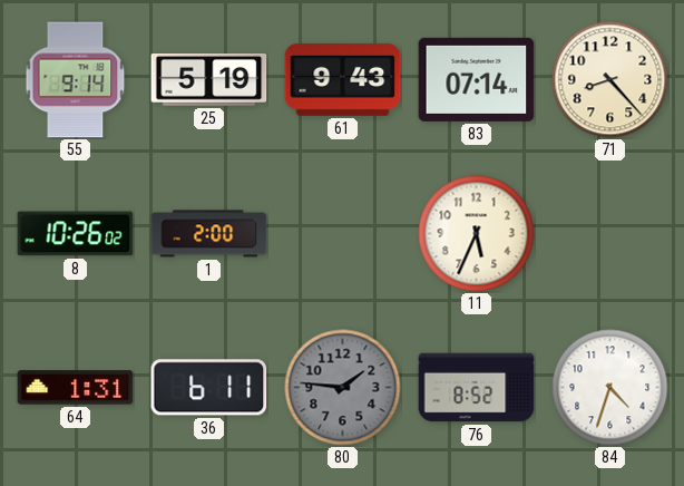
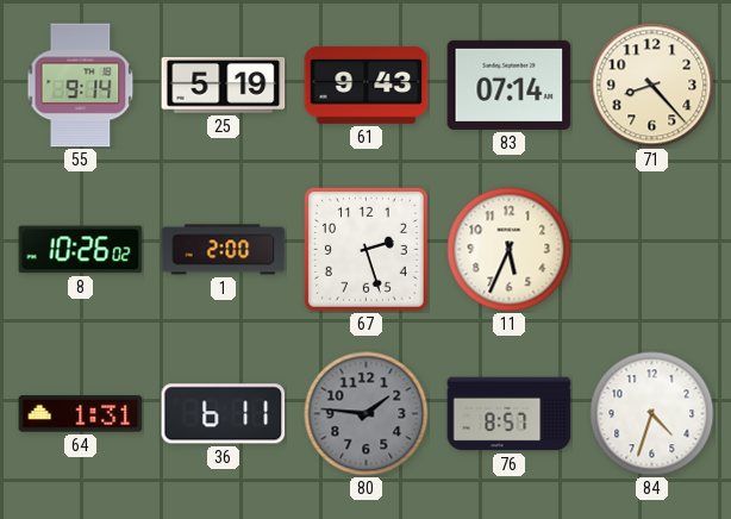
67: none -> 2:27
76: 8:52 -> 8:57
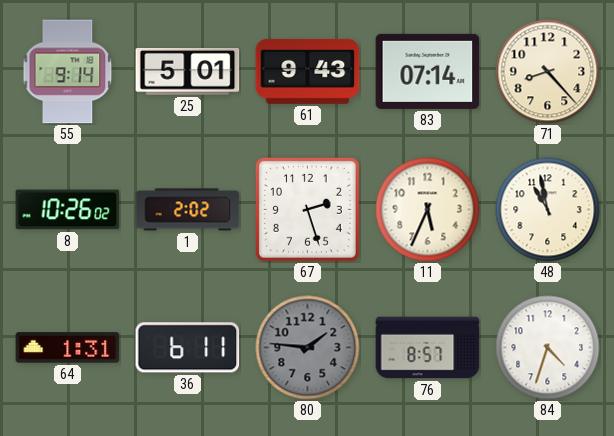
25: 5:19 -> 5:01
1: 2:00 -> 2:02
48: none -> 10:58
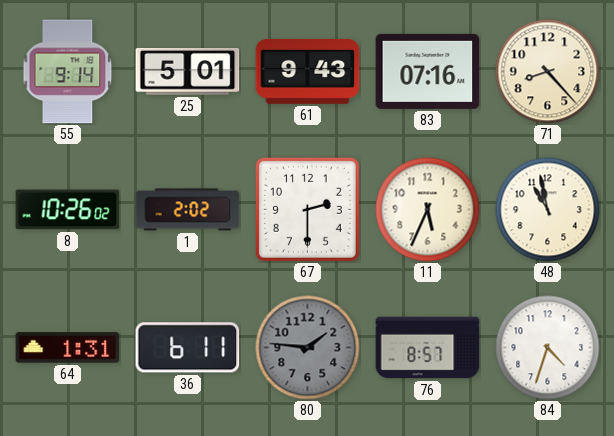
83: 07:14 -> 07:16
67: 2:27 -> 2:30
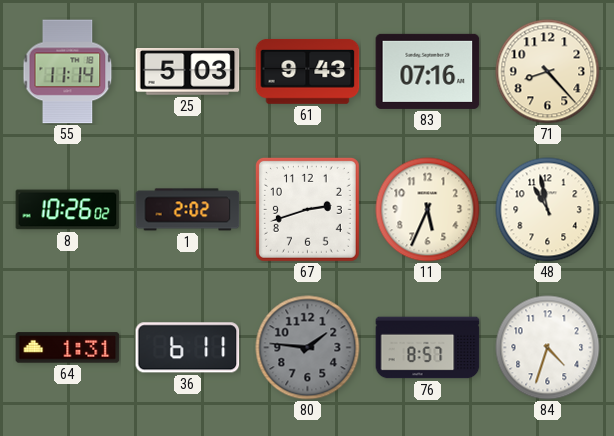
55: 9:14 -> 11:14
25: 5:01 -> 5:03
67: 2:30 -> 2:42
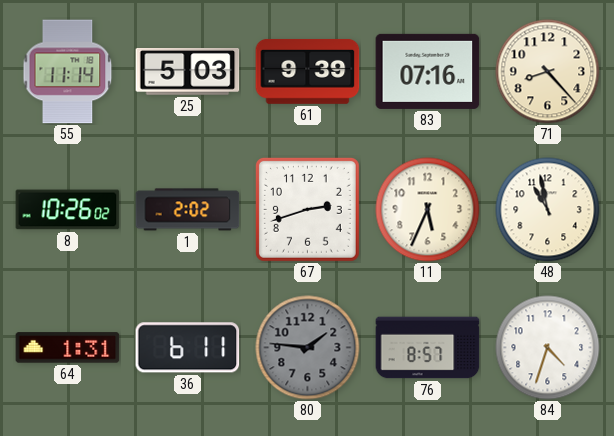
61: 9:43 -> 9:39
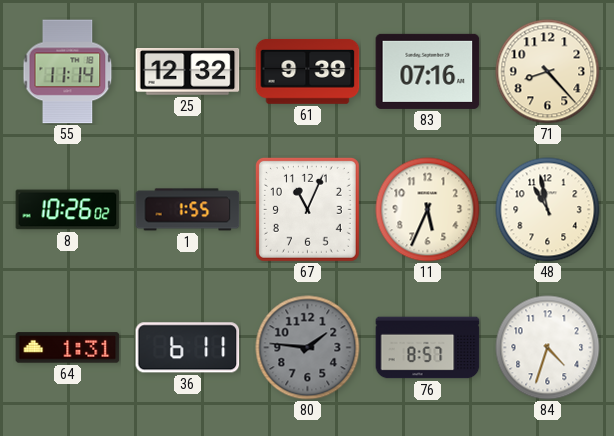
25: 5:03 -> 12:32
1: 2:02 -> 1:55
67: 2:42 -> 11:04
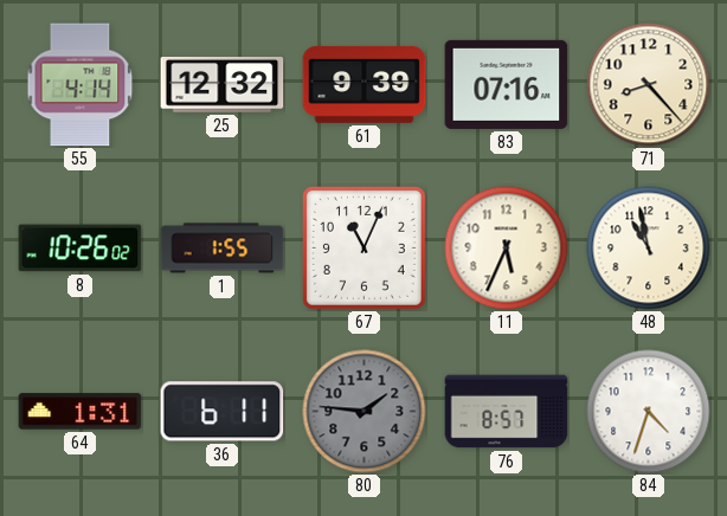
55: 11:14 -> 4:14
